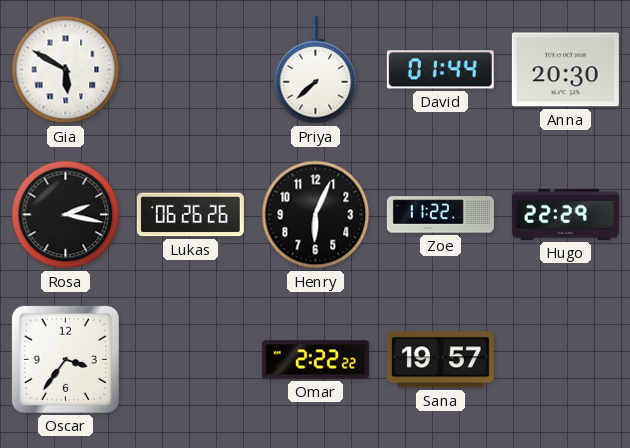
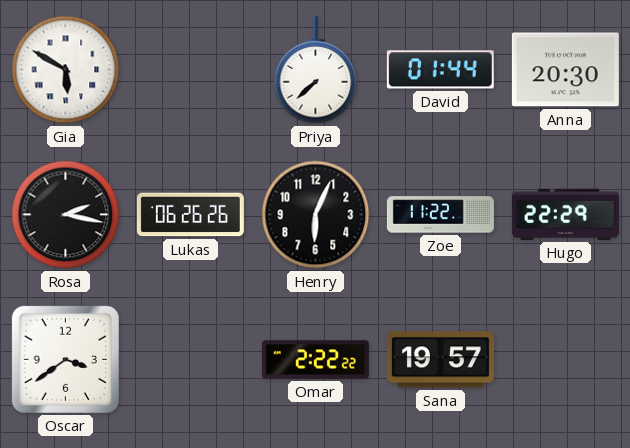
Oscar: 3:36 -> 3:39
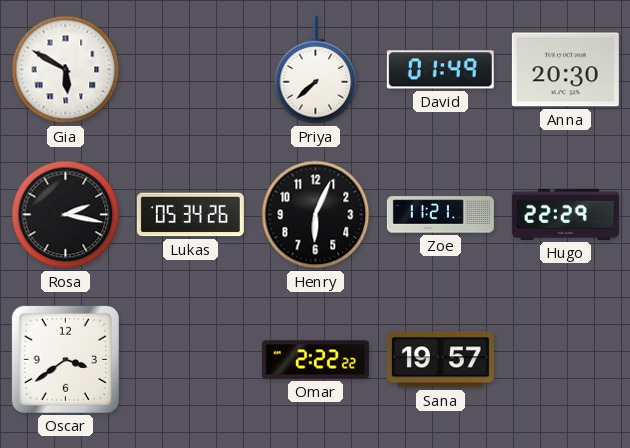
David: 01:44 -> 01:49
Lukas: 06:26 -> 05:34
Zoe: 11:22 -> 11:21
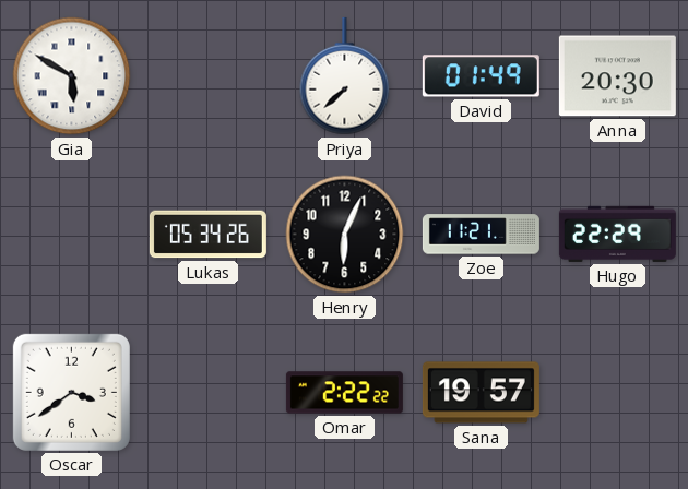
Rosa: 2:17 -> none
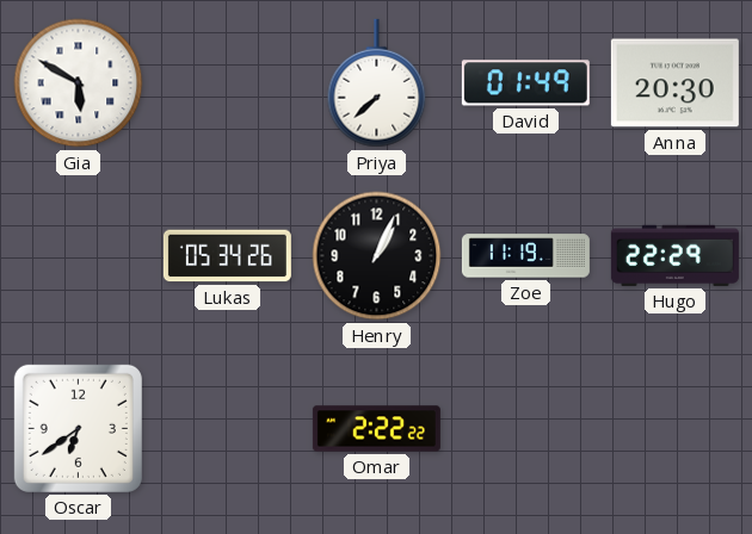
Henry: 6:04 -> 1:04
Zoe: 11:21 -> 11:19
Oscar: 3:39 -> 6:39
Sana: 19:57 -> none
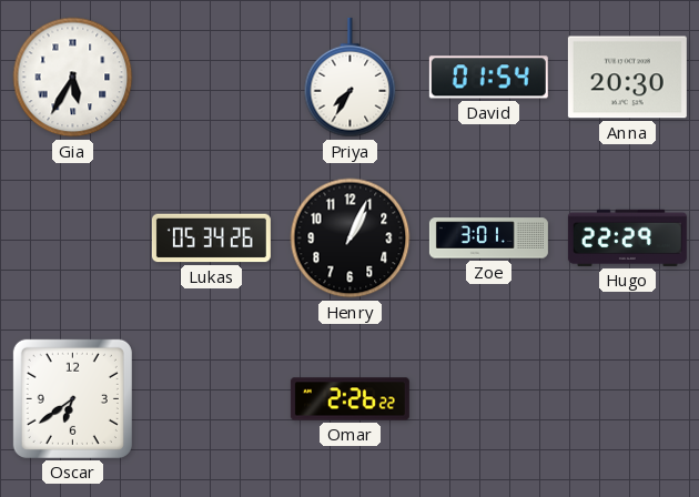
Gia: 5:50 -> 5:35
Priya: 7:38 -> 7:35
David: 01:49 -> 01:54
Zoe: 11:19 -> 3:01
Omar: 2:22 -> 2:26
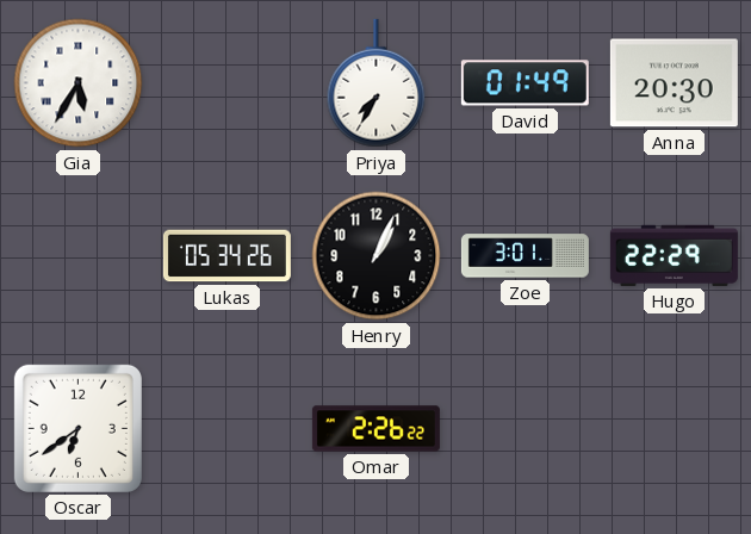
David: 01:54 -> 01:49
